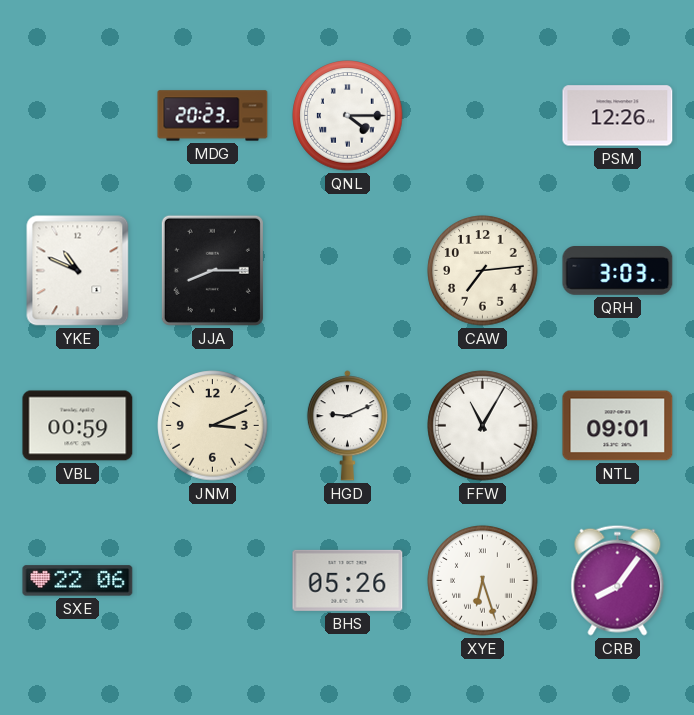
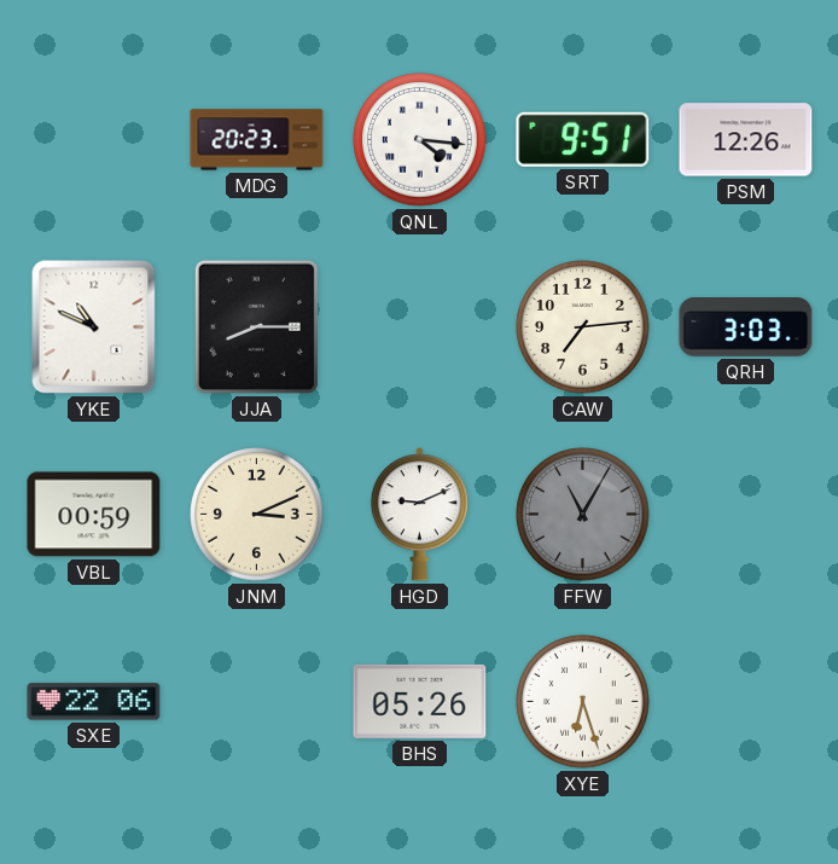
QNL: 4:15 -> 4:16
SRT: none -> 9:51
FFW dial: white -> grey
NTL: 09:01 -> none
CRB: 8:06 -> none
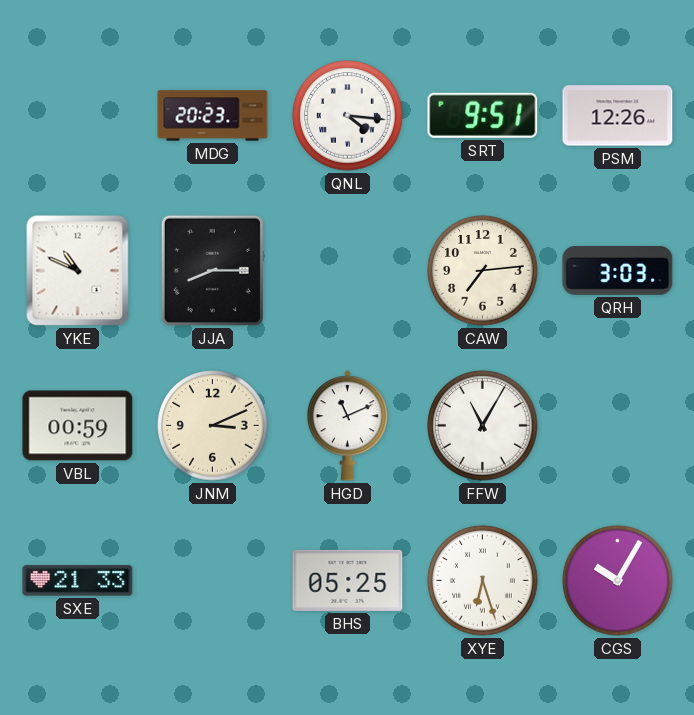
HGD: 9:11 -> 11:11
FFW dial: grey -> white
SXE: 22:06 -> 21:33
BHS: 05:26 -> 05:25
CGS: none -> 10:05
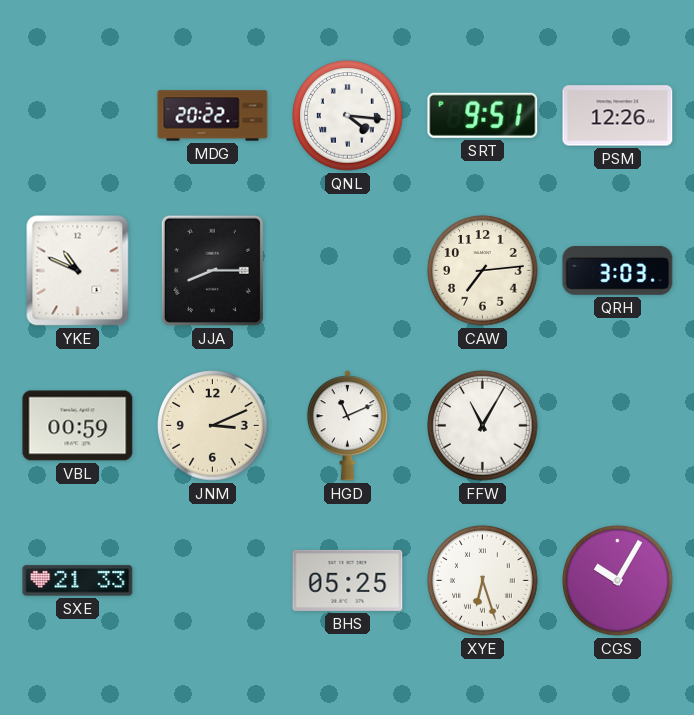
MDG: 20:23 -> 20:22
